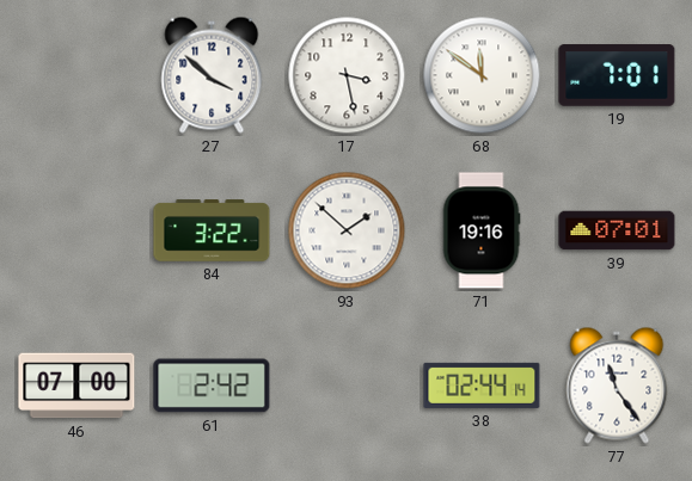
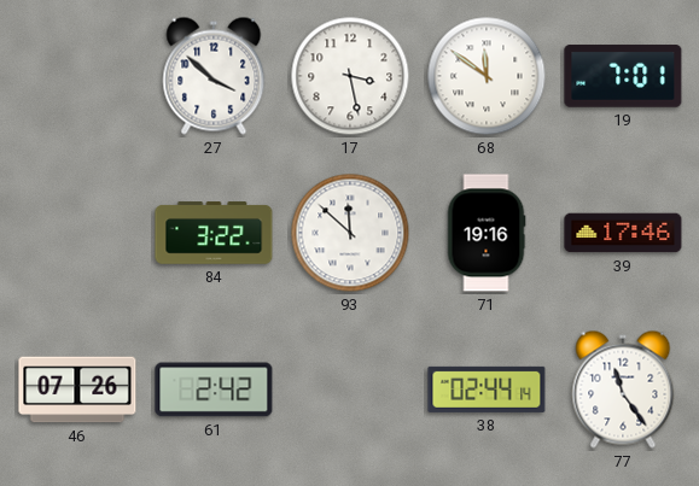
93: 1:52 -> 11:52
39: 07:01 -> 17:46
46: 07:00 -> 07:26
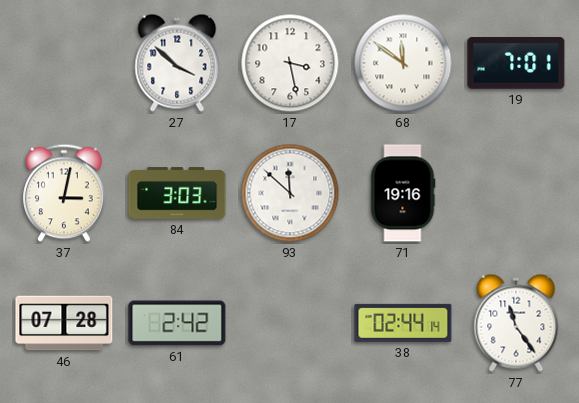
37: none -> 3:02
84: 3:22 -> 3:03
39: 17:46 -> none
46: 07:26 -> 07:28
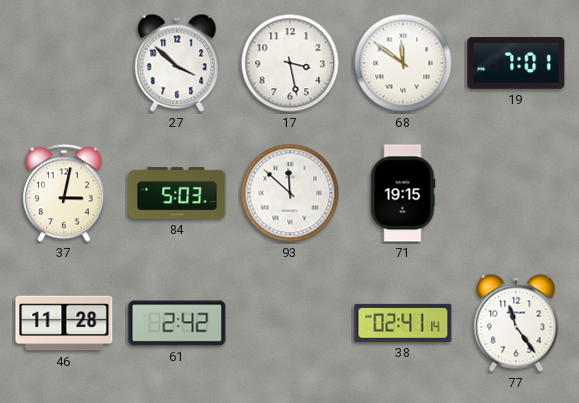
84: 3:03 -> 5:03
71: 19:16 -> 19:15
46: 07:28 -> 11:28
38: 02:44 -> 02:41
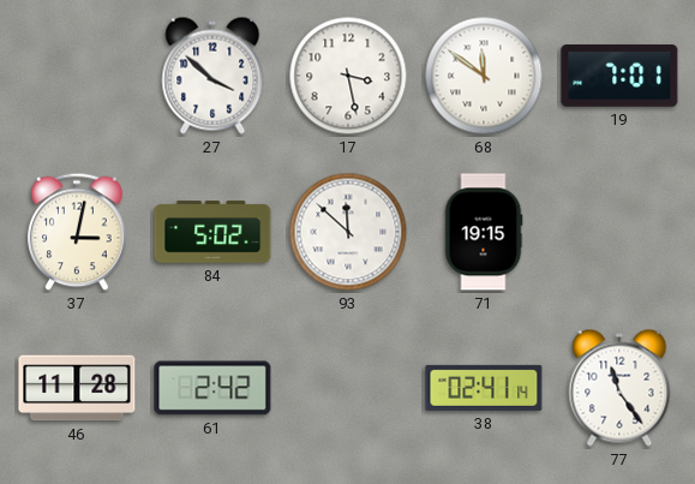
84: 5:03 -> 5:02
